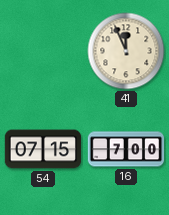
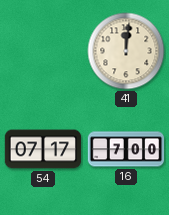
41: 11:56 -> 12:01
54: 07:15 -> 07:17
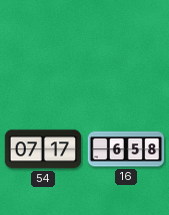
41: 12:01 -> none
16: 7:00 -> 6:58
